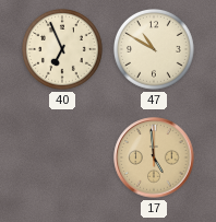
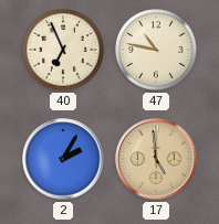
47: 10:50 -> 10:47
2: none -> 2:05
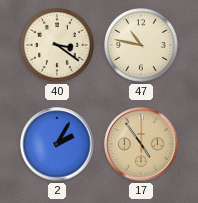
40: 6:56 -> 3:21
17: 4:59 -> 4:54
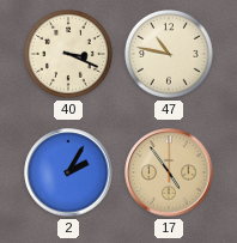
40: 3:21 -> 3:19
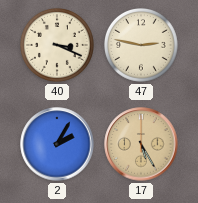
47: 10:47 -> 2:47
17: 4:54 -> 5:25
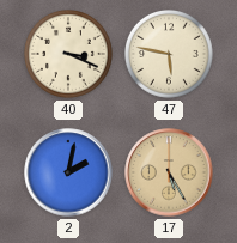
47: 2:47 -> 5:47
2: 2:05 -> 2:02
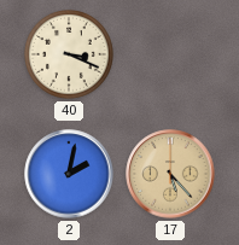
47: 5:47 -> none
17: 5:25 -> 5:23
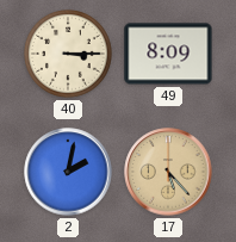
40: 3:19 -> 3:15
49: none -> 8:09
